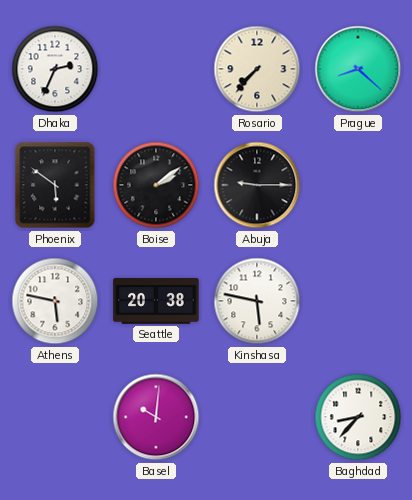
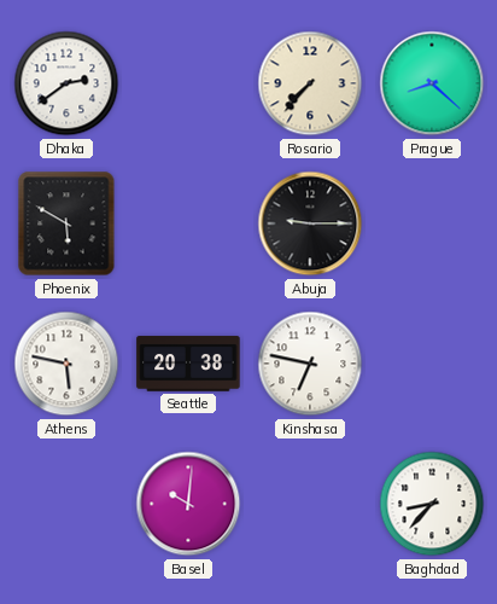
Dhaka: 2:34 -> 2:39
Phoenix: 5:51 -> 5:50
Boise: 2:09 -> none
Kinshasa: 5:47 -> 6:47
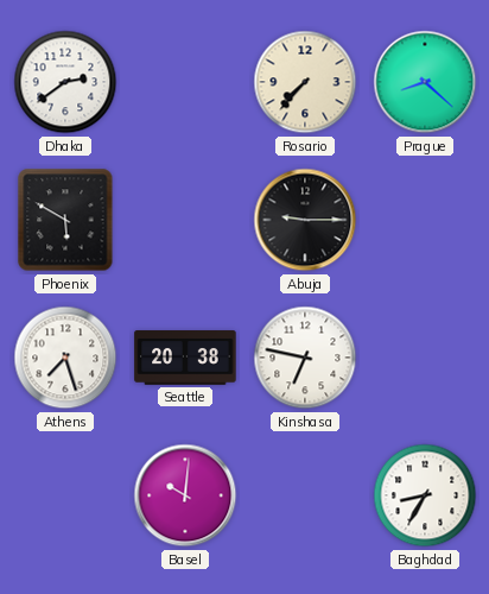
Athens: 5:47 -> 7:27
Baghdad: 8:37 -> 8:35
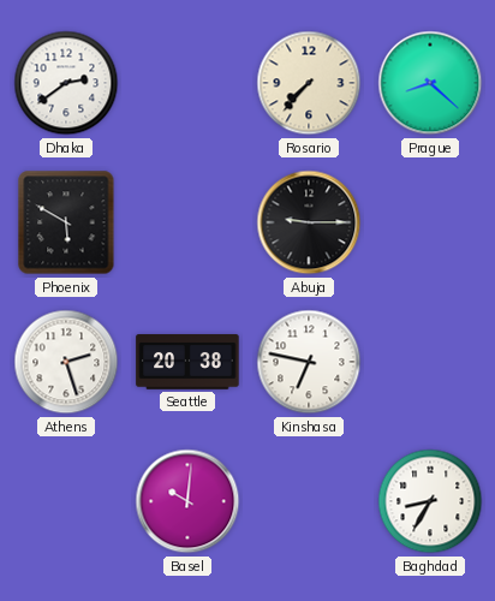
Athens: 7:27 -> 2:27
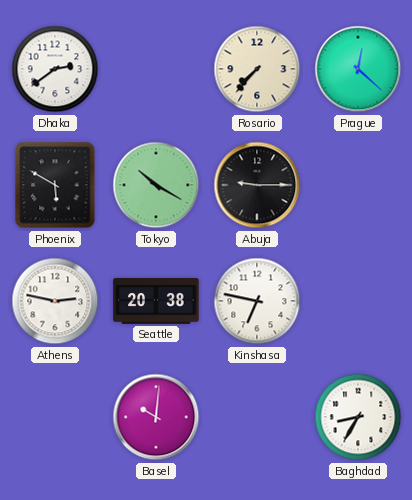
Prague: 8:22 -> 12:22
Tokyo: none -> 10:20
Athens: 2:27 -> 2:47
